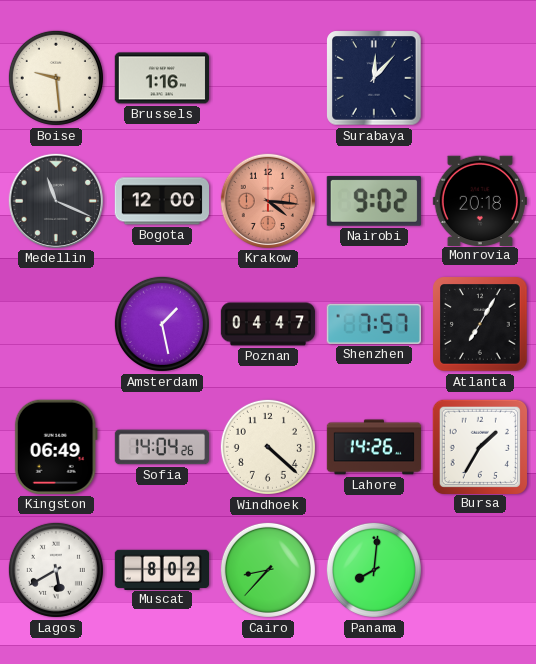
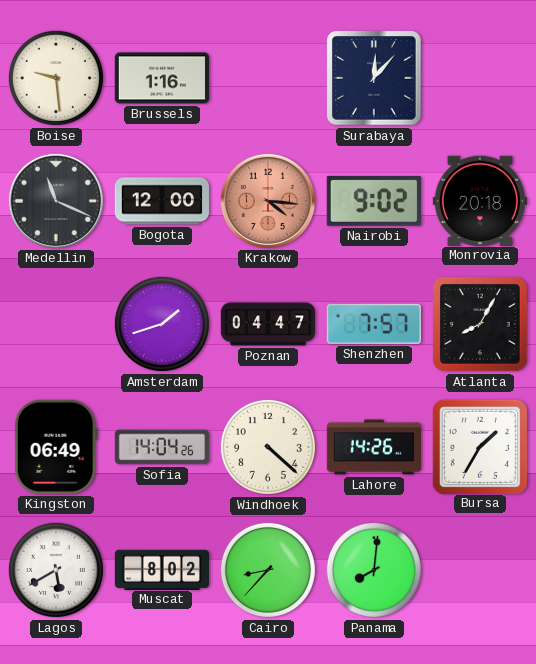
Amsterdam: 1:28 -> 1:42
Atlanta: 7:05 -> 8:05
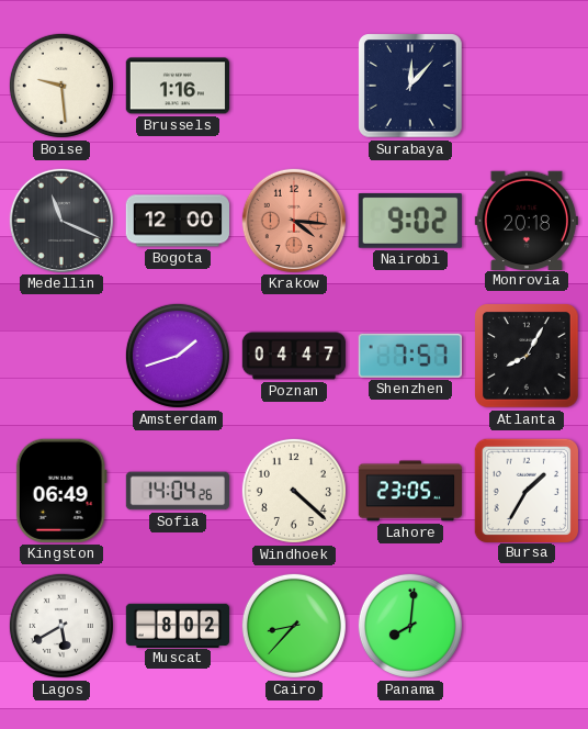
Lahore: 14:26 -> 23:05
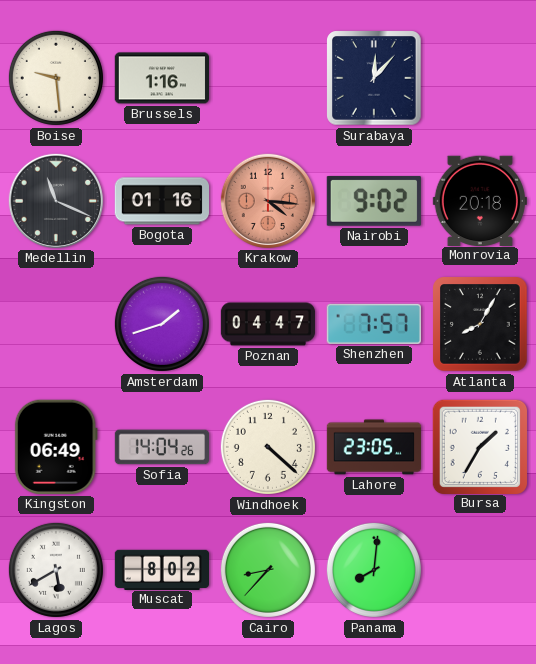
Bogota: 12:00 -> 01:16
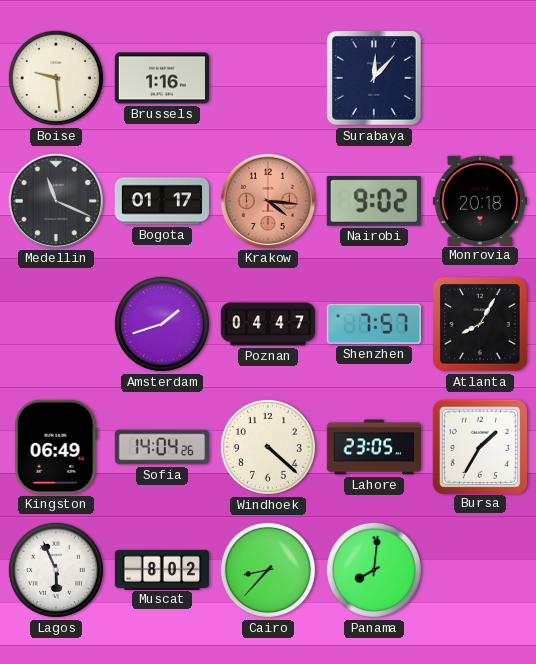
Bogota: 01:16 -> 01:17
Lagos: 5:40 -> 5:56
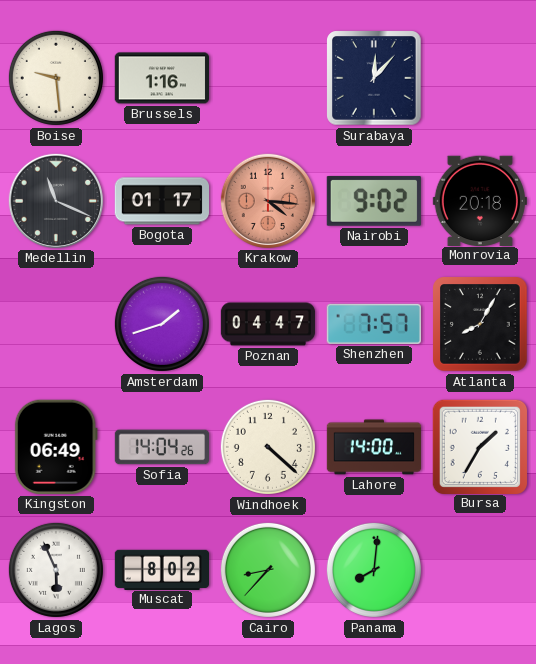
Lahore: 23:05 -> 14:00
